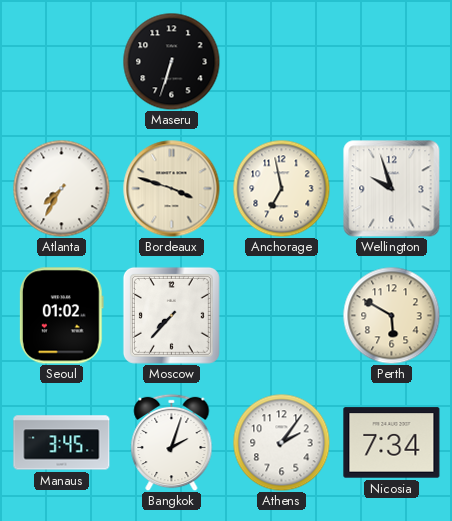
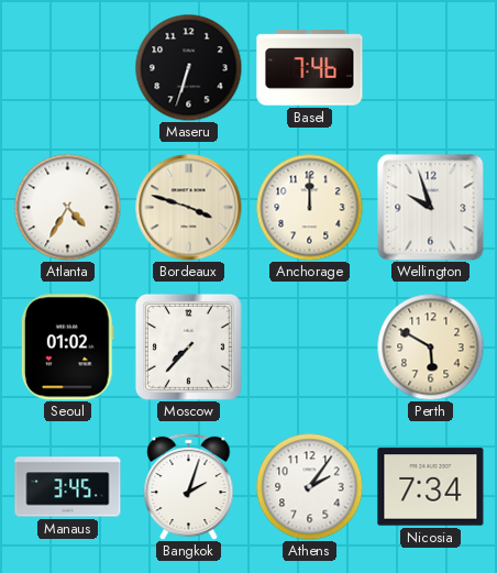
Basel: none -> 7:46
Atlanta: 7:35 -> 4:35
Anchorage: 6:58 -> 12:00
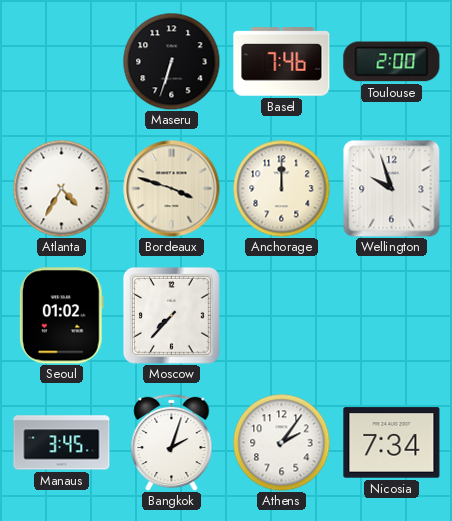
Toulouse: none -> 2:00
Perth: 5:50 -> none
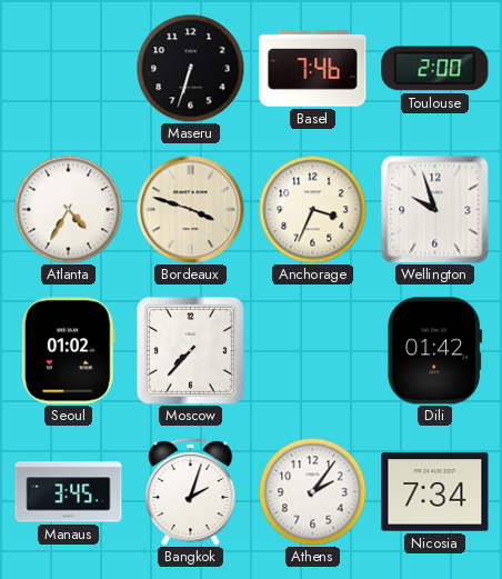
Anchorage: 12:00 -> 3:34
Dili: none -> 01:42
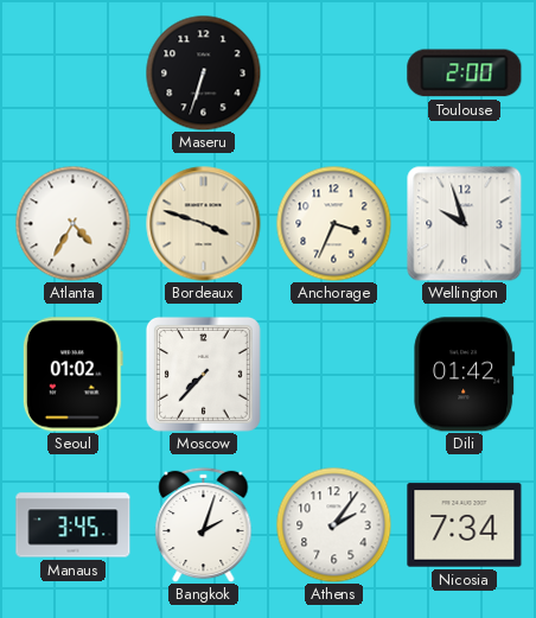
Basel: 7:46 -> none
